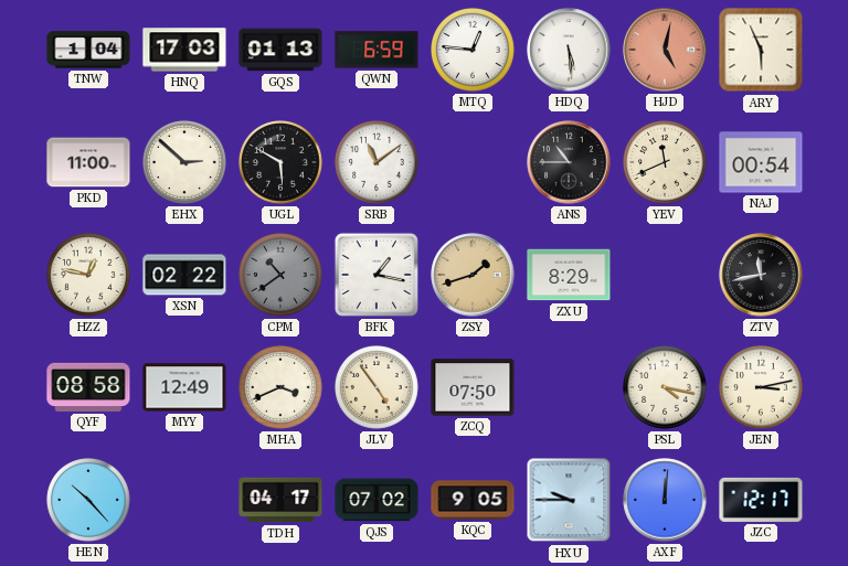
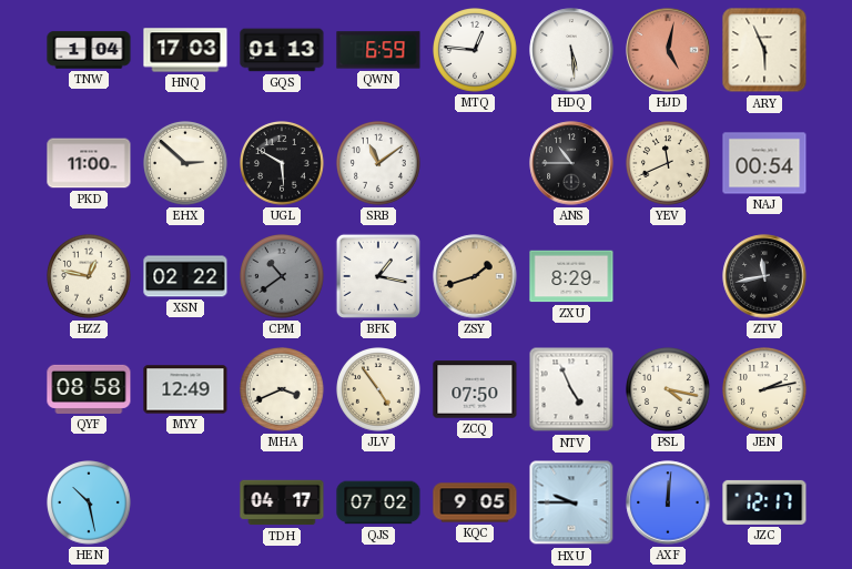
NTV: none -> 4:56
JEN: 3:13 -> 2:13
HEN: 10:23 -> 10:28
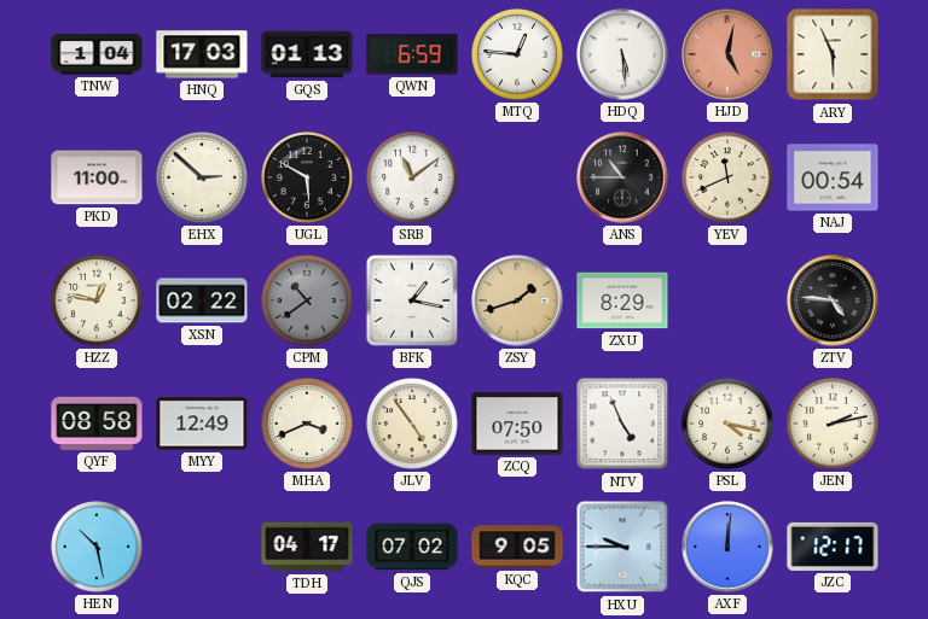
ZTV: 11:43 -> 4:46
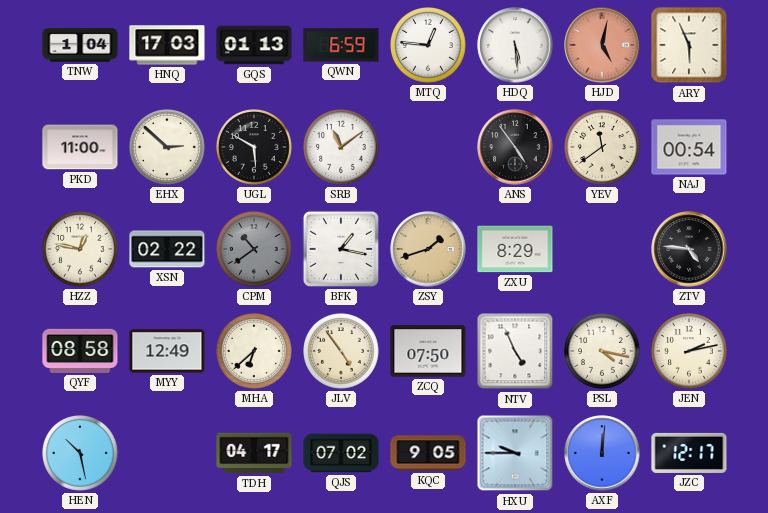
ANS: 10:45 -> 4:54
YEV: 11:41 -> 11:39
MHA: 3:41 -> 6:38
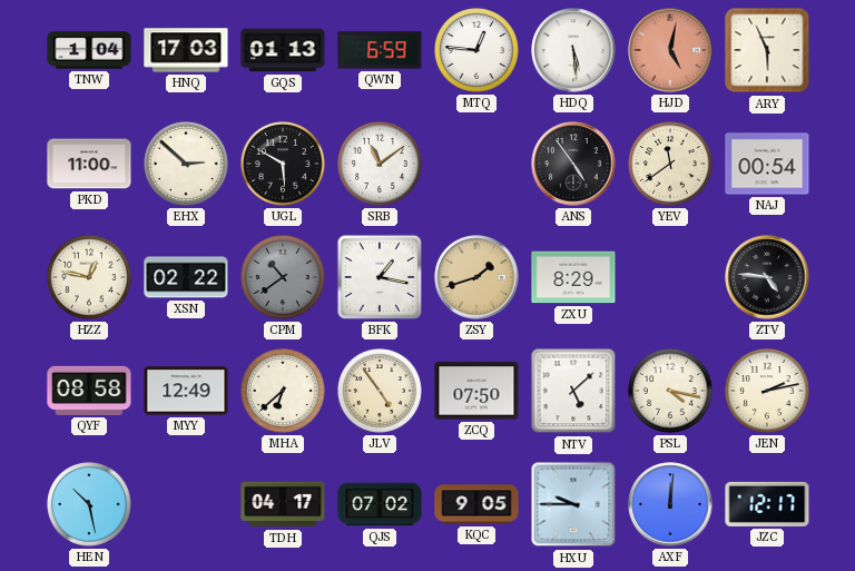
NTV: 4:56 -> 5:08
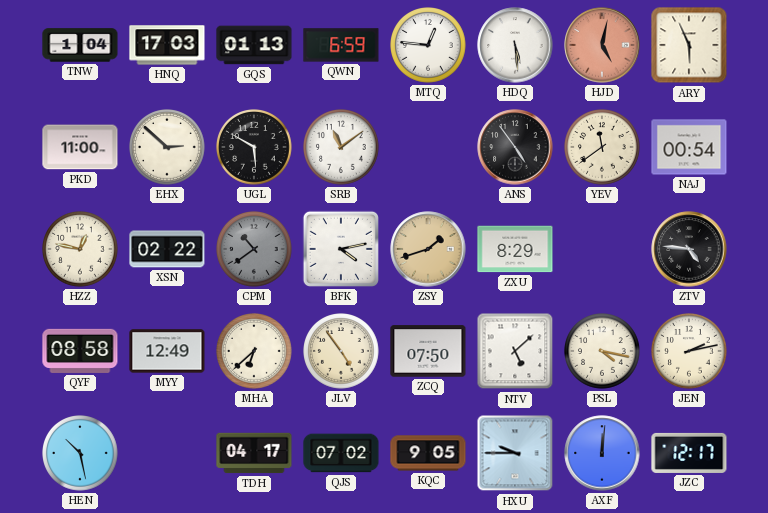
BFK: 1:17 -> 4:13
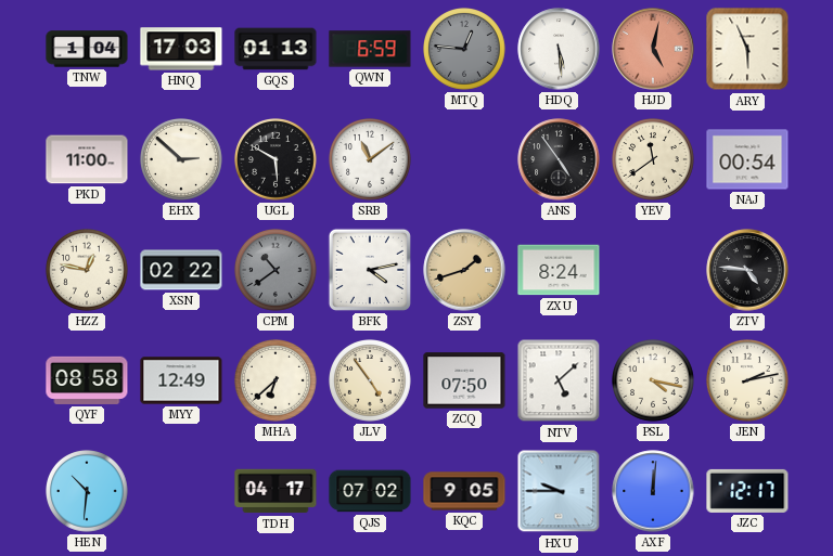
MTQ dial: white -> grey
ZXU: 8:29 -> 8:24
HEN: 10:28 -> 10:31
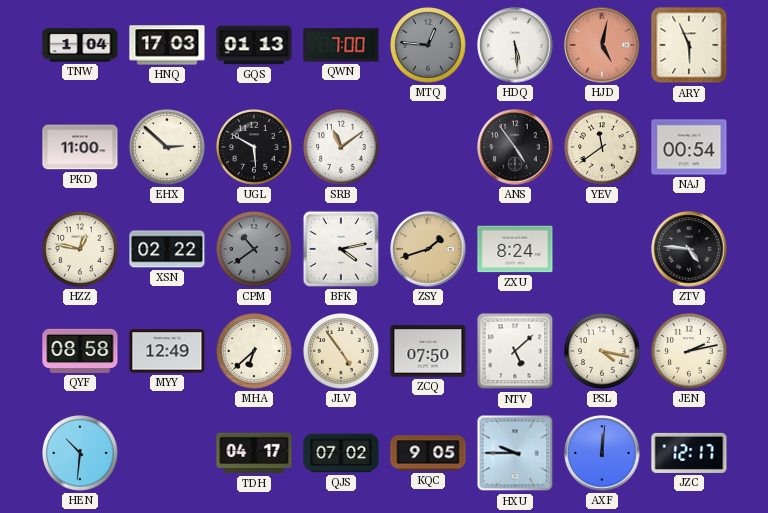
QWN: 6:59 -> 7:00
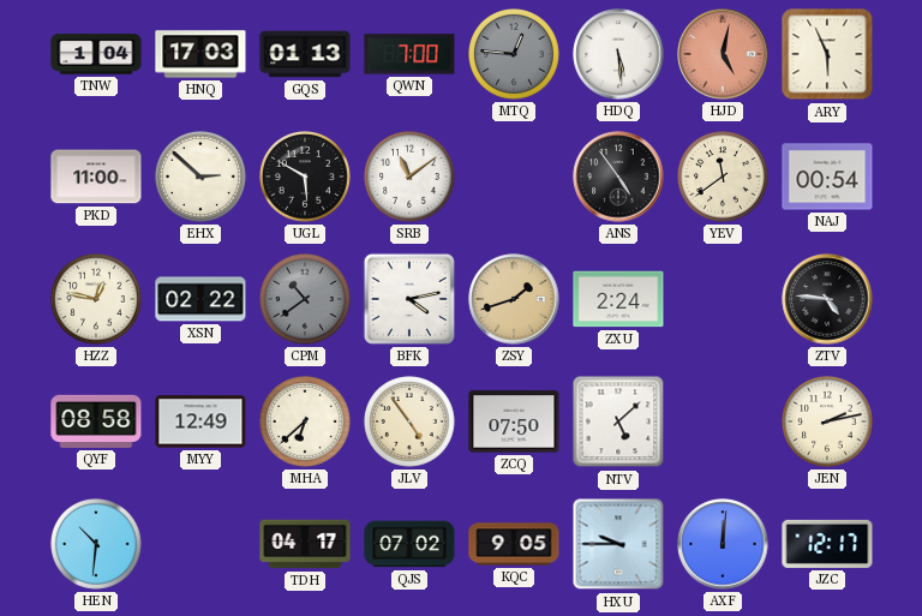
ZXU: 8:24 -> 2:24
PSL: 4:17 -> none
